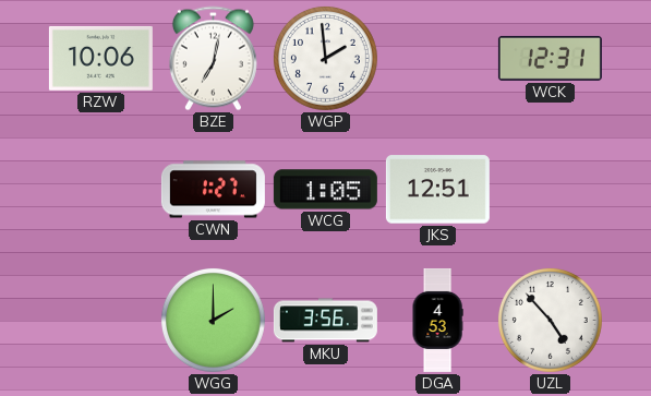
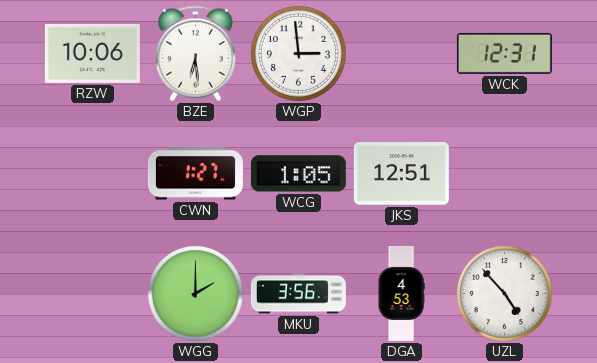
BZE: 7:02 -> 6:29
WGP: 1:59 -> 2:59
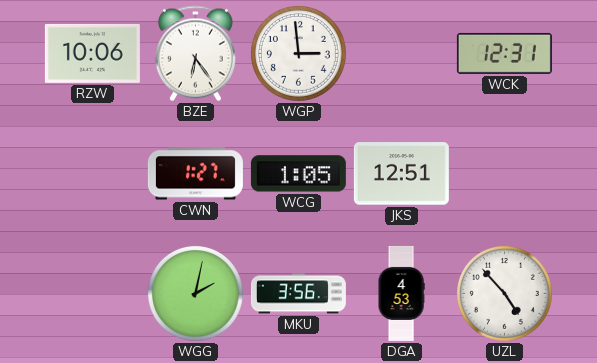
BZE: 6:29 -> 6:24
WGG: 2:00 -> 2:02
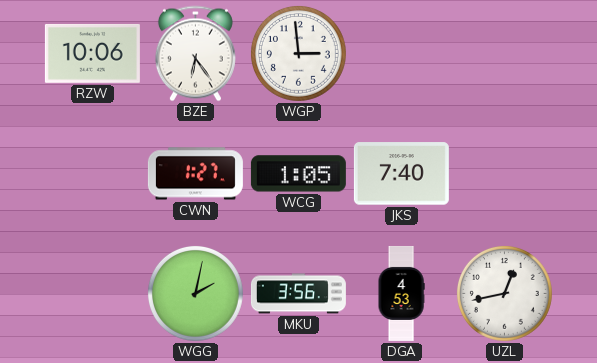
WCK: 12:31 -> none
JKS: 12:51 -> 7:40
UZL: 4:53 -> 12:43
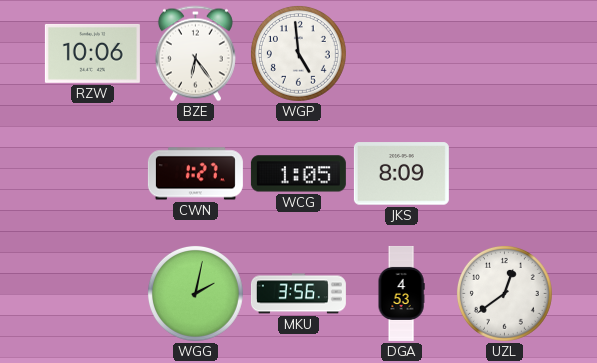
WGP: 2:59 -> 4:59
JKS: 7:40 -> 8:09
UZL: 12:43 -> 12:39
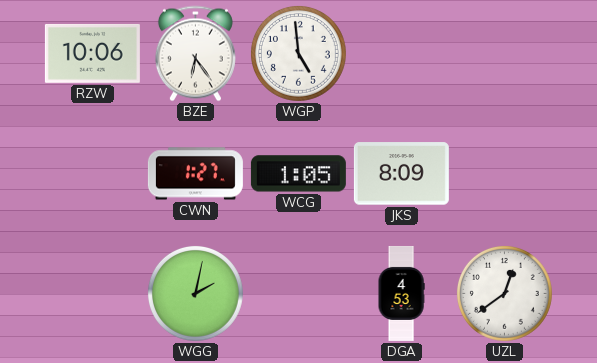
MKU: 3:56 -> none
